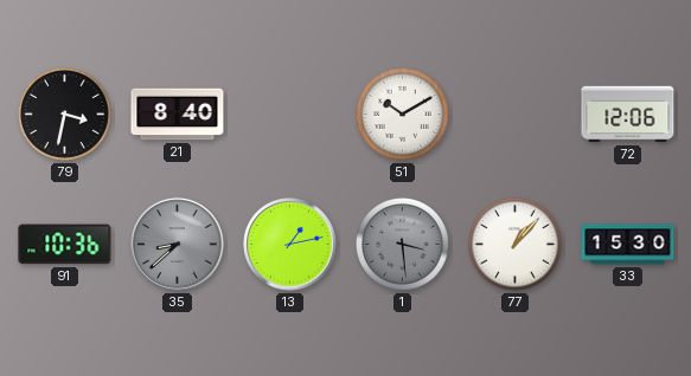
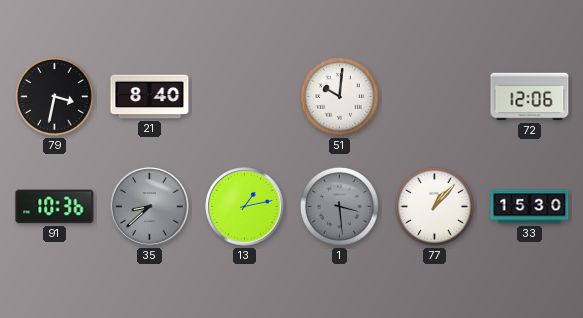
51: 10:10 -> 10:01
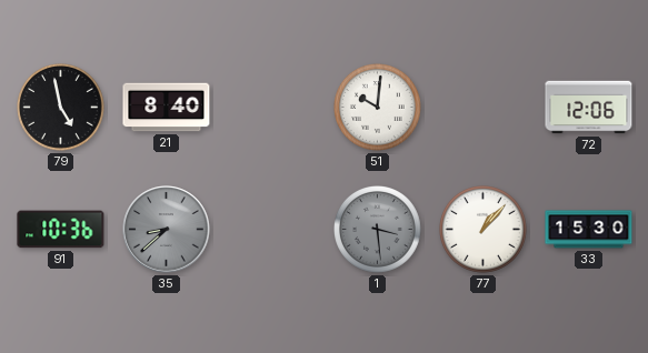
79: 3:32 -> 4:58
13: 1:13 -> none
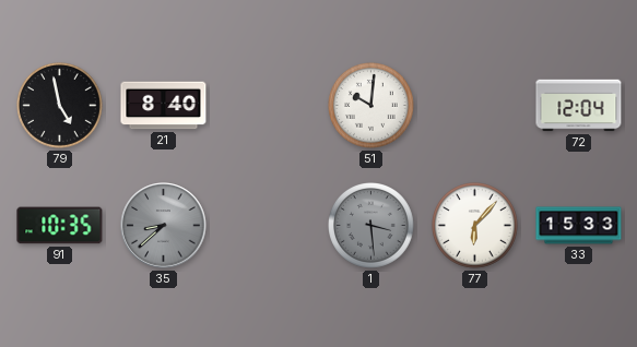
72: 12:06 -> 12:04
91: 10:36 -> 10:35
77: 1:07 -> 6:07
33: 15:30 -> 15:33
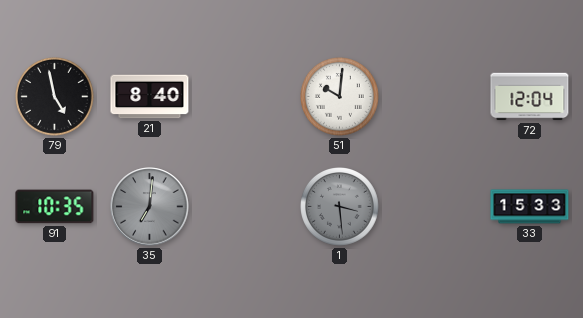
35: 8:38 -> 7:01
77: 6:07 -> none
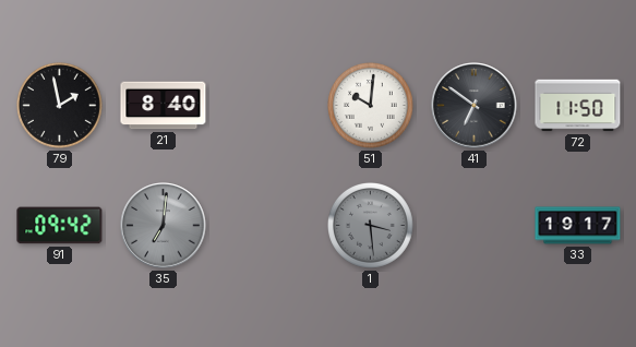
79: 4:58 -> 1:58
41: none -> 6:51
72: 12:04 -> 11:50
91: 10:35 -> 09:42
33: 15:33 -> 19:17
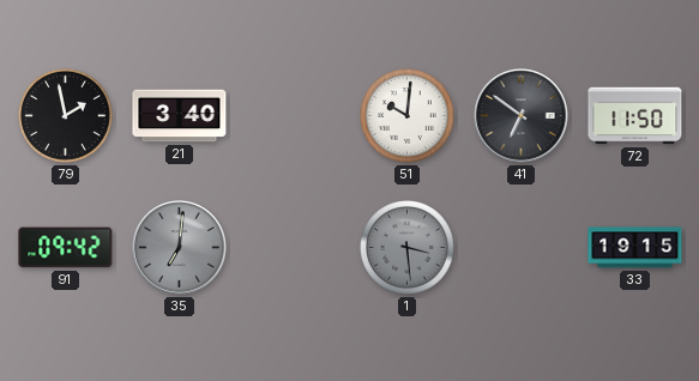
21: 8:40 -> 3:40
33: 19:17 -> 19:15
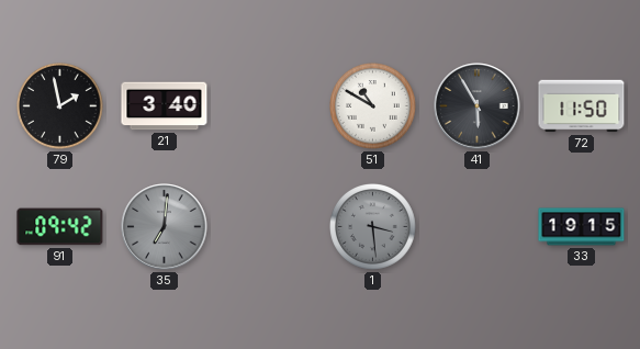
51: 10:01 -> 10:50
41: 6:51 -> 5:55
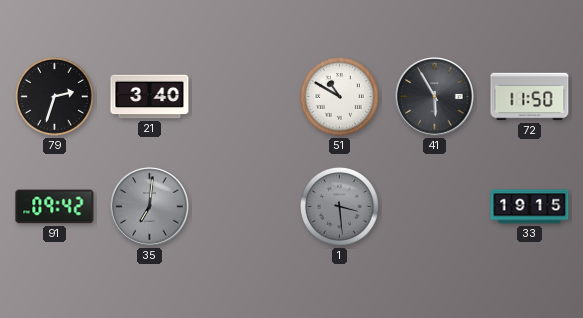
79: 1:58 -> 2:33
